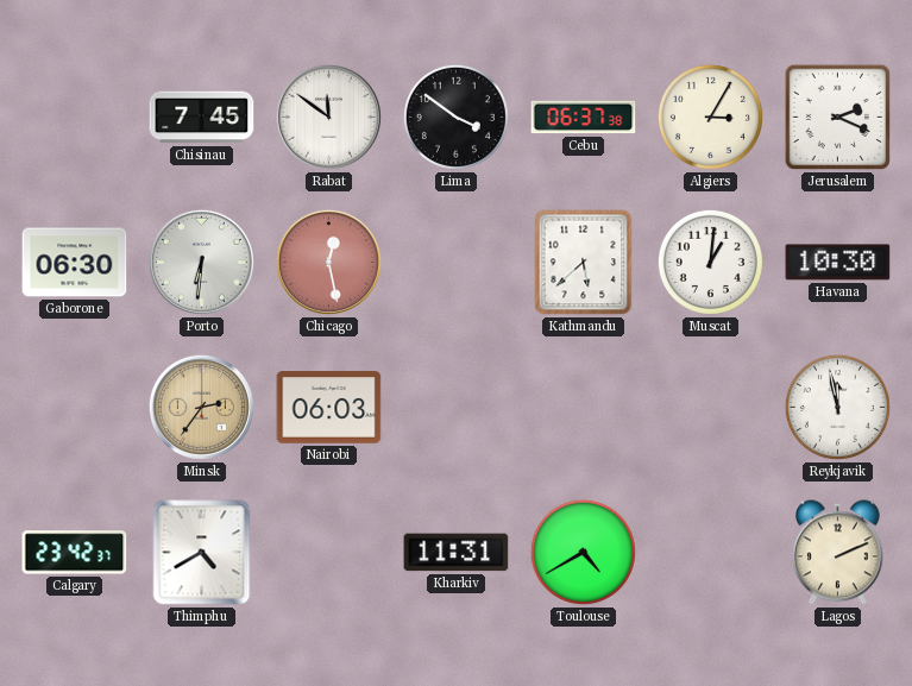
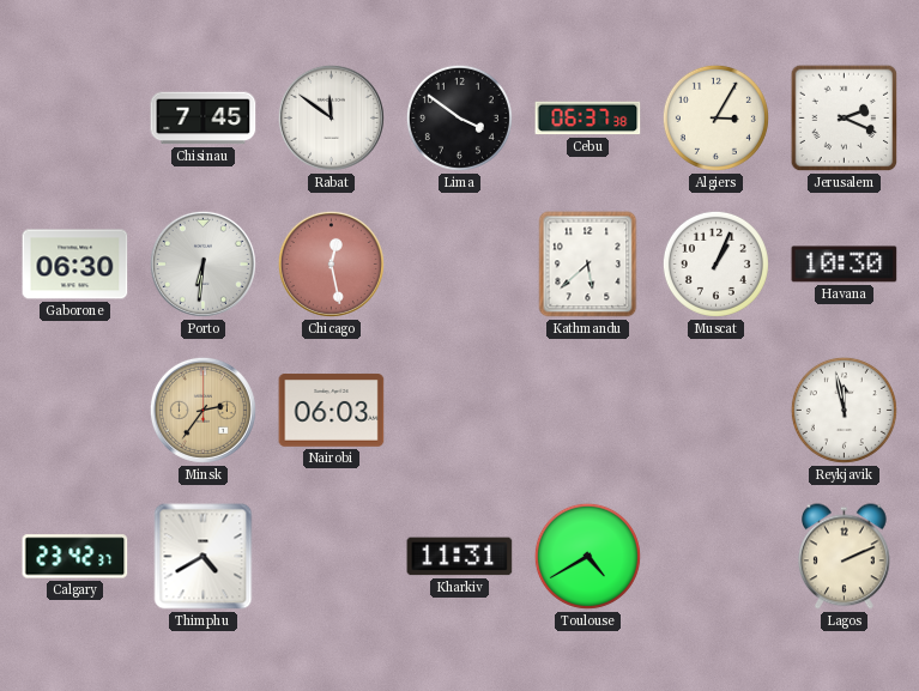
Muscat: 1:01 -> 1:04
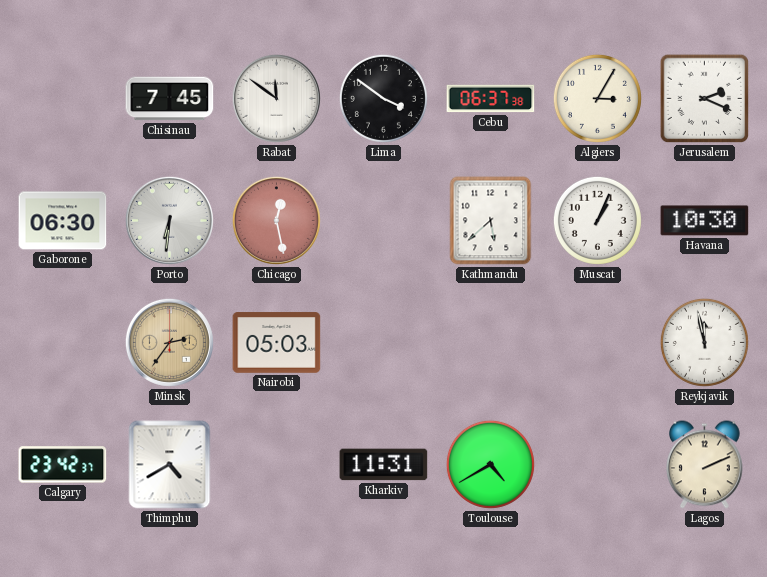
Nairobi: 06:03 -> 05:03
